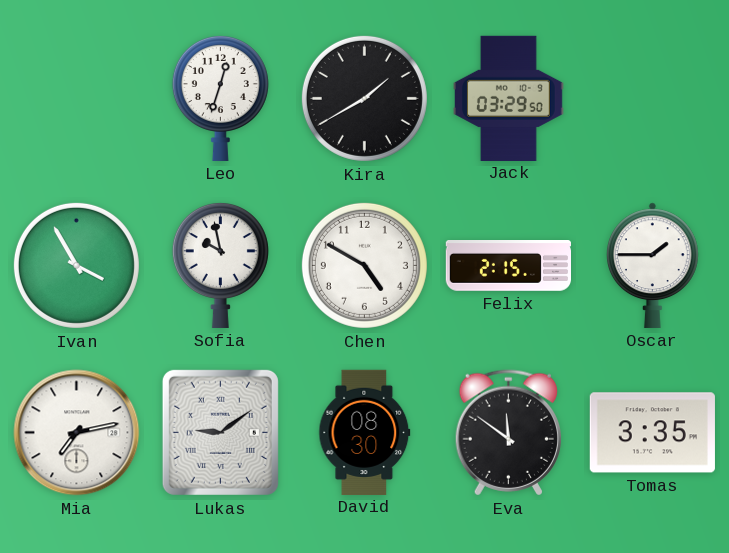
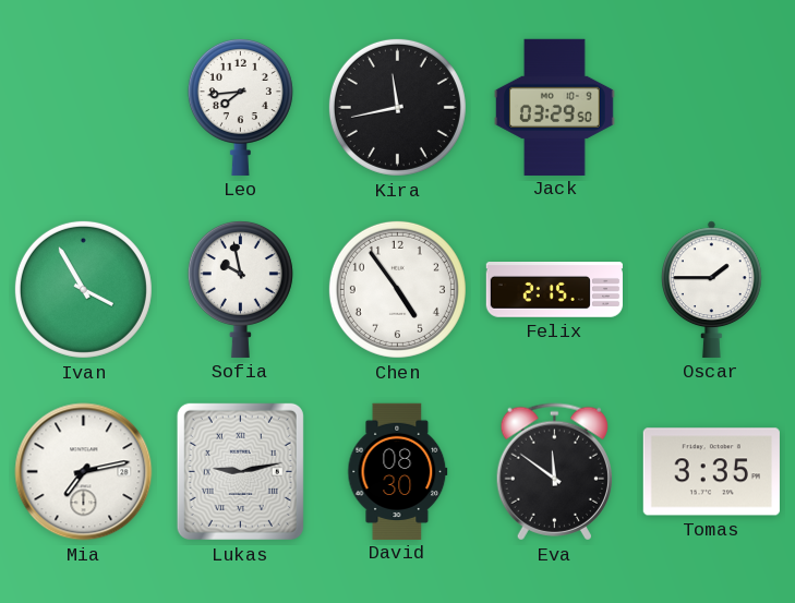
Leo: 12:33 -> 7:44
Kira: 1:40 -> 11:43
Chen: 4:50 -> 4:54
Lukas: 9:09 -> 9:13
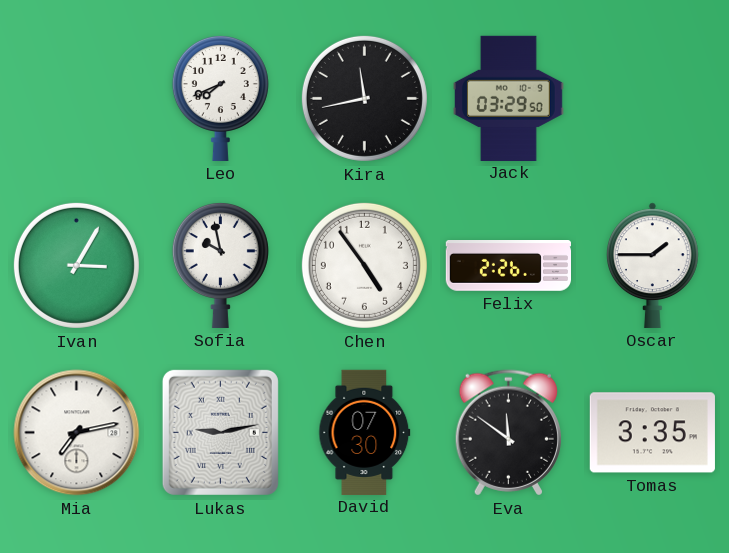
Leo: 7:44 -> 7:41
Ivan: 3:55 -> 3:05
Felix: 2:15 -> 2:26
David: 08:30 -> 07:30
